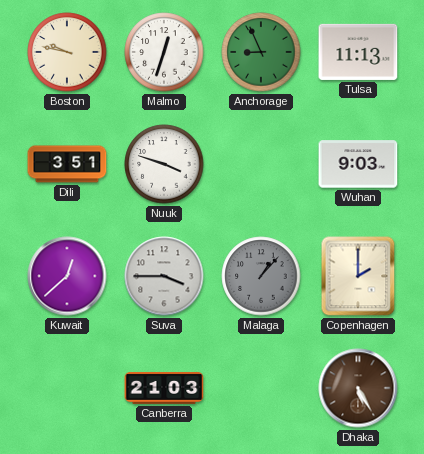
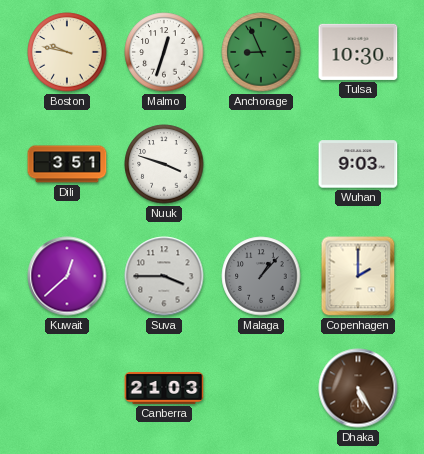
Tulsa: 11:13 -> 10:30
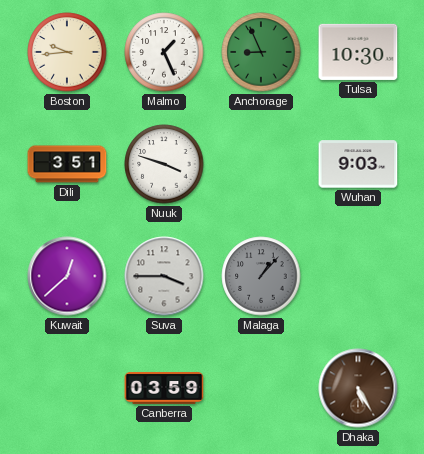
Boston: 9:47 -> 9:44
Malmo: 12:33 -> 1:26
Copenhagen: 2:00 -> none
Canberra: 21:03 -> 03:59
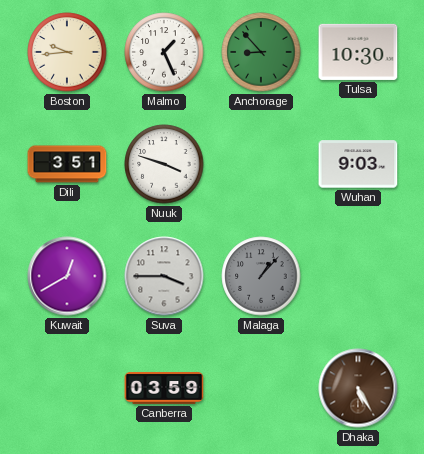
Anchorage: 8:56 -> 8:53
Kuwait: 12:38 -> 12:40
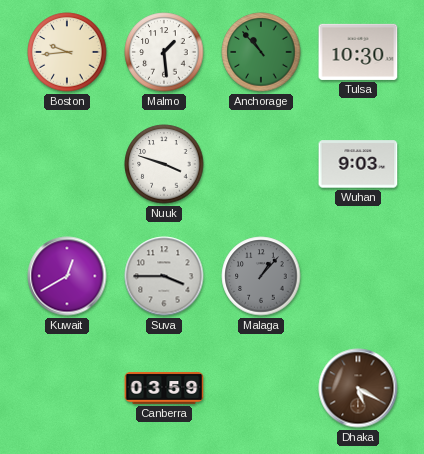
Malmo: 1:26 -> 1:29
Anchorage: 8:53 -> 10:53
Dili: 3:51 -> none
Dhaka: 5:25 -> 5:20
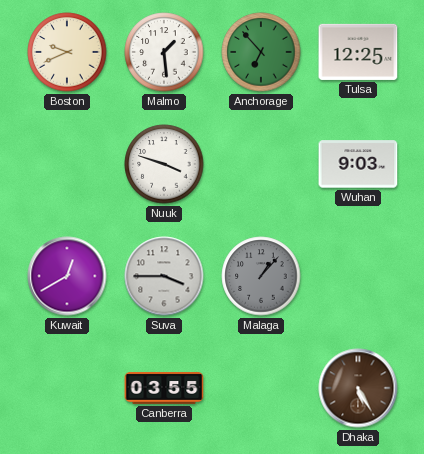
Boston: 9:44 -> 9:41
Anchorage: 10:53 -> 6:53
Tulsa: 10:30 -> 12:25
Canberra: 03:59 -> 03:55
Dhaka: 5:20 -> 5:25
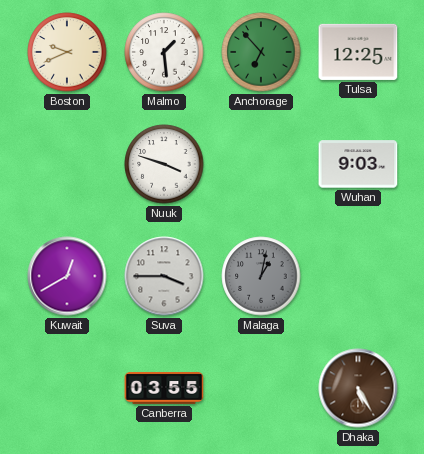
Malaga: 1:07 -> 1:02
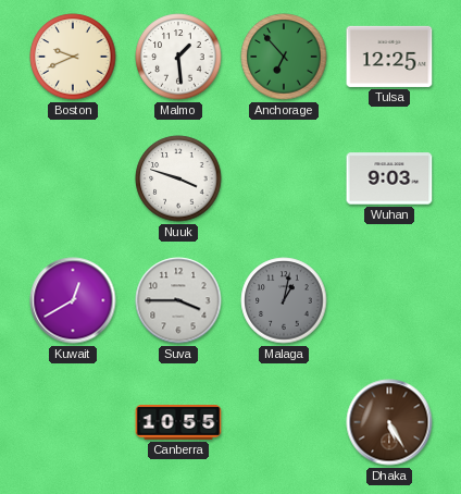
Canberra: 03:55 -> 10:55
